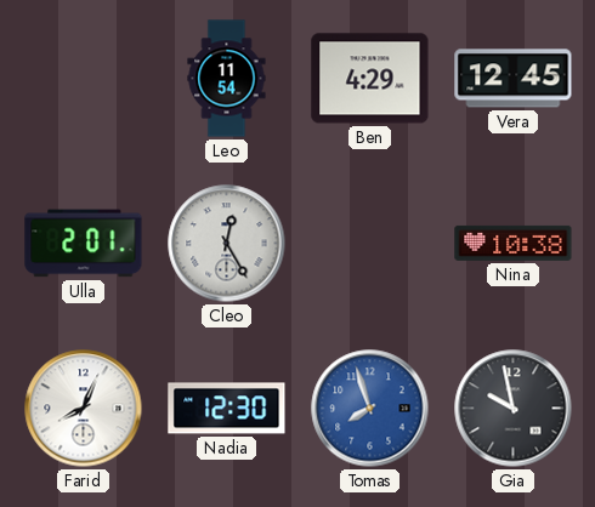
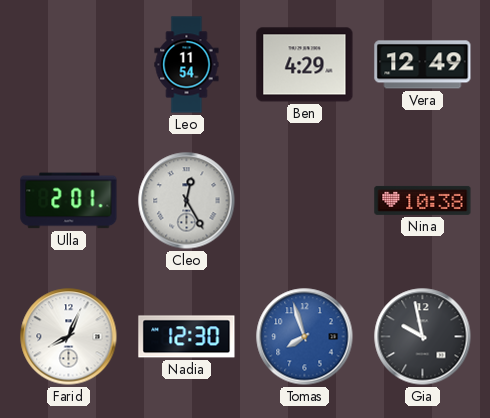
Vera: 12:45 -> 12:49
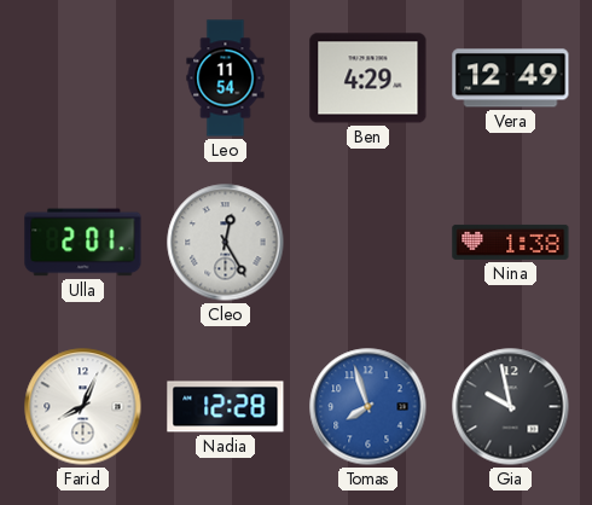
Nina: 10:38 -> 1:38
Nadia: 12:30 -> 12:28
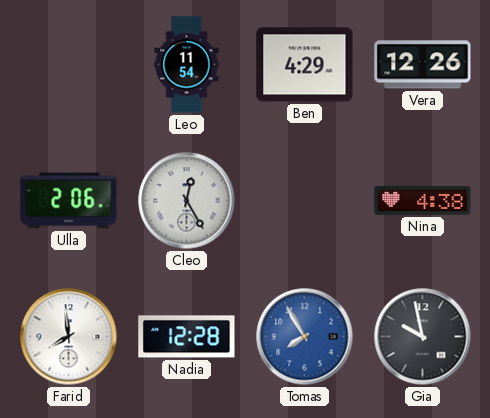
Vera: 12:49 -> 12:26
Ulla: 2:01 -> 2:06
Nina: 1:38 -> 4:38
Farid: 8:04 -> 7:59
Tomas: 7:57 -> 7:55
